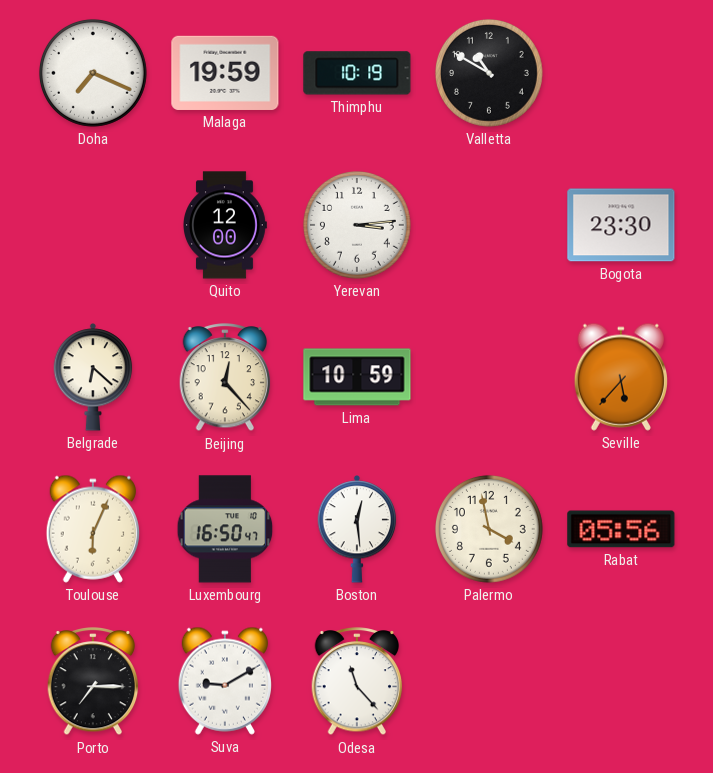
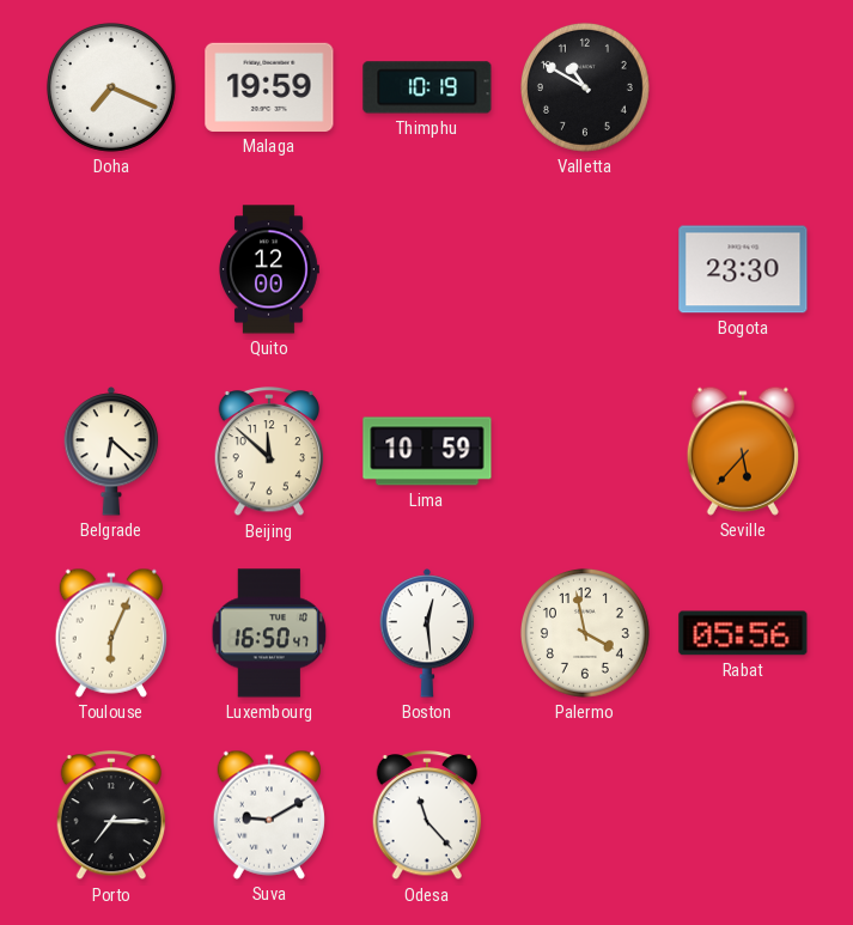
Yerevan: 3:14 -> none
Beijing: 12:23 -> 11:52
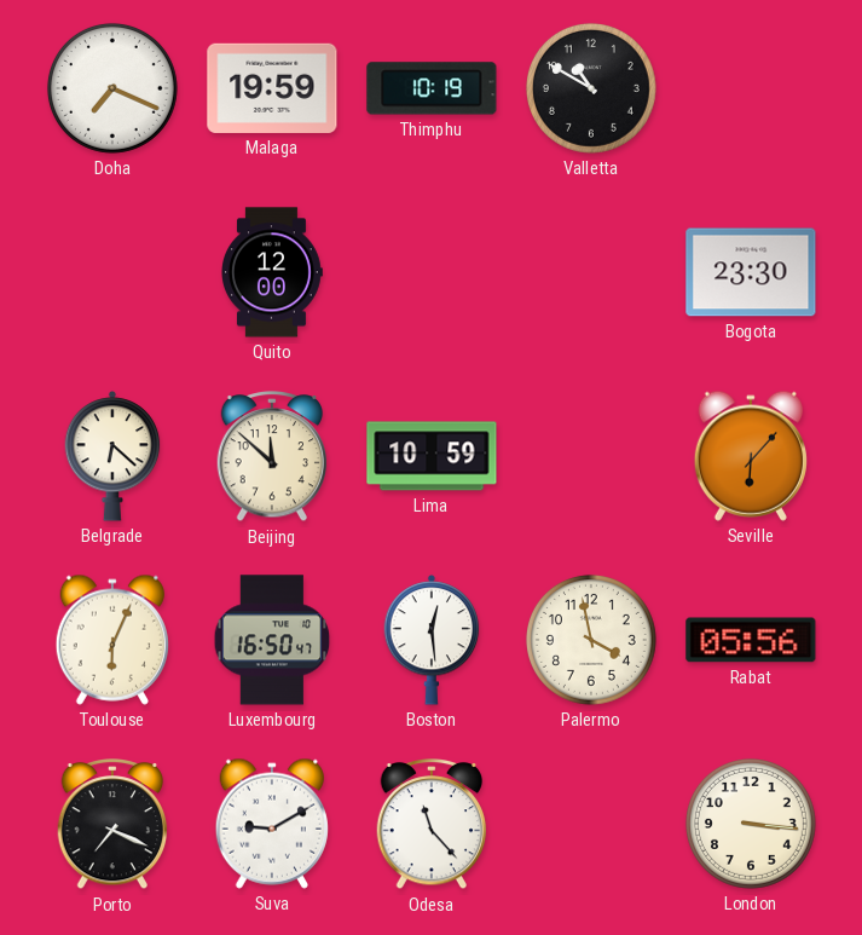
Seville: 5:37 -> 6:07
Porto: 7:15 -> 7:19
London: none -> 3:16
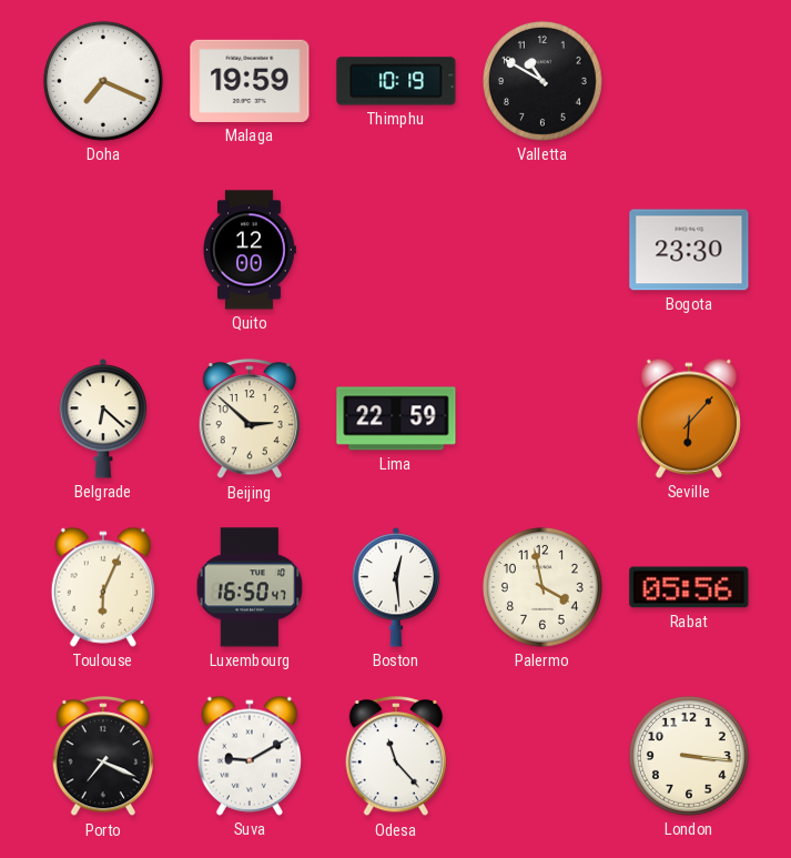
Beijing: 11:52 -> 2:52
Lima: 10:59 -> 22:59
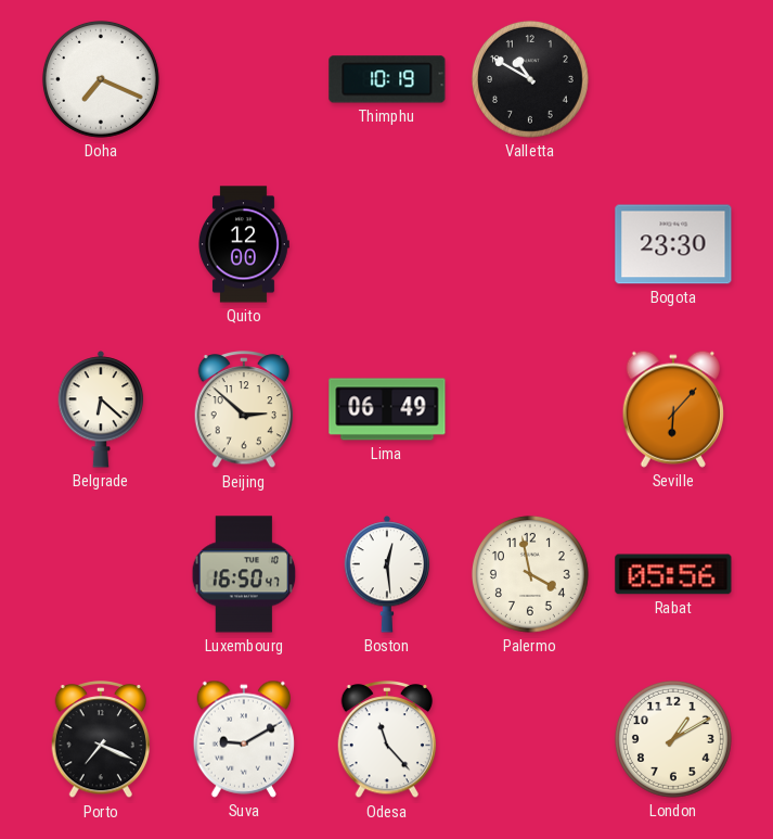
Malaga: 19:59 -> none
Lima: 22:59 -> 06:49
Toulouse: 6:04 -> none
London: 3:16 -> 1:10
